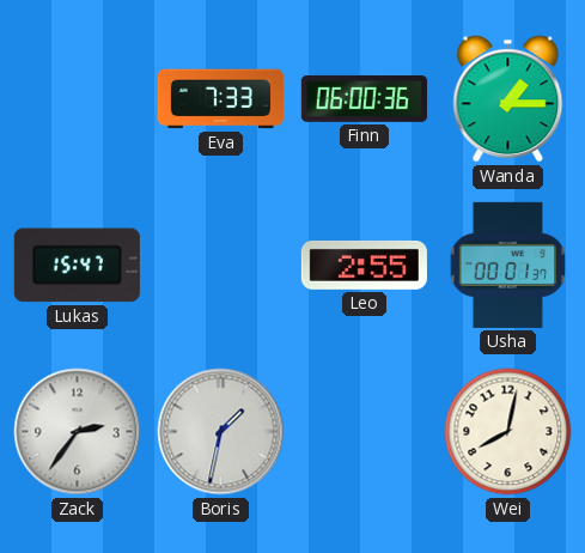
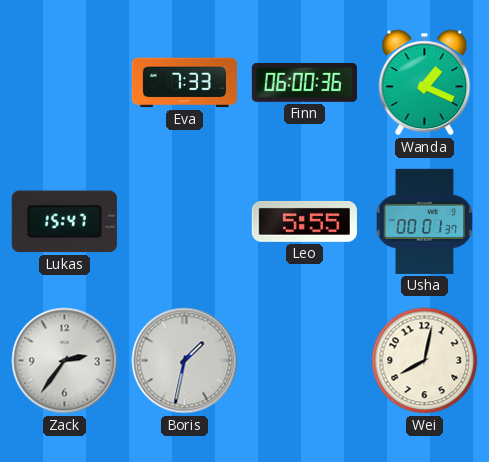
Wanda: 1:15 -> 1:19
Leo: 2:55 -> 5:55
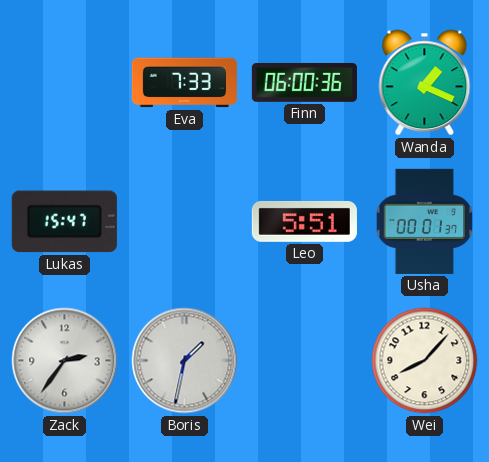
Leo: 5:55 -> 5:51
Wei: 8:02 -> 8:07
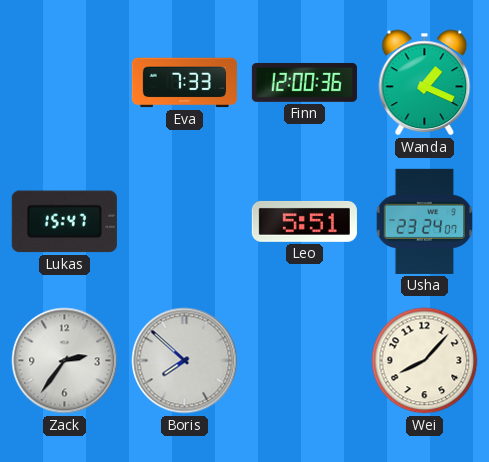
Finn: 06:00 -> 12:00
Usha: 00:01 -> 23:24
Boris: 1:32 -> 7:52
